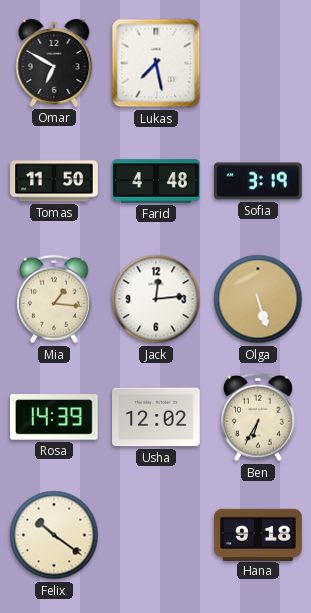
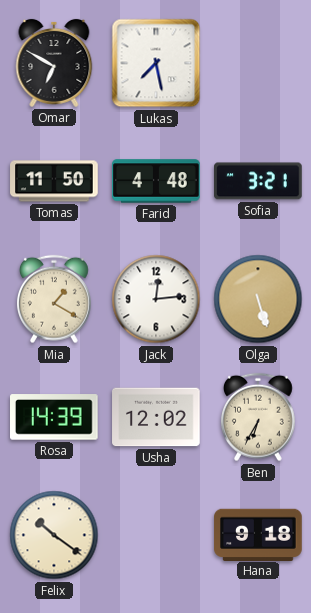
Sofia: 3:19 -> 3:21
Mia: 1:16 -> 1:20
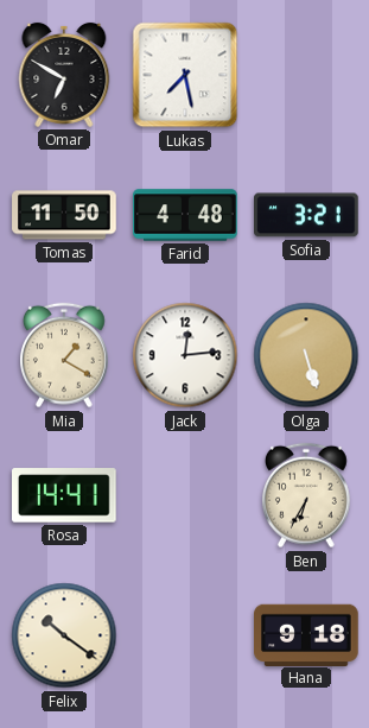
Rosa: 14:39 -> 14:41
Usha: 12:02 -> none
